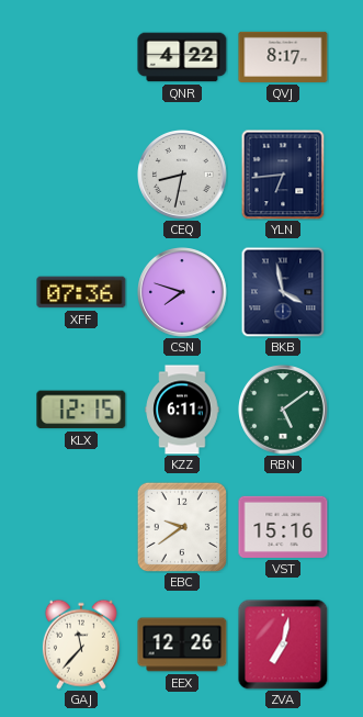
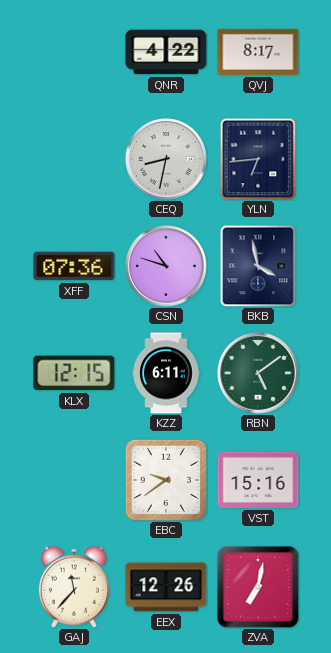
CSN: 7:48 -> 10:48
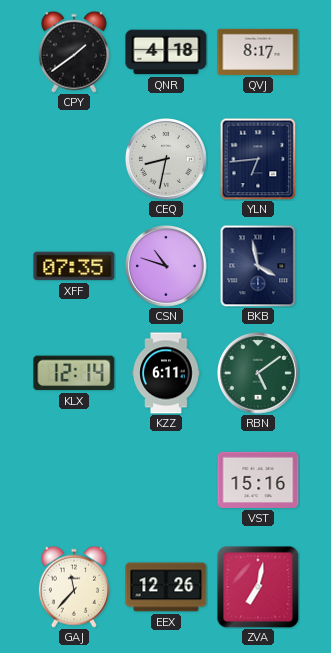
CPY: none -> 1:39
QNR: 4:22 -> 4:18
XFF: 07:36 -> 07:35
KLX: 12:15 -> 12:14
EBC: 9:39 -> none
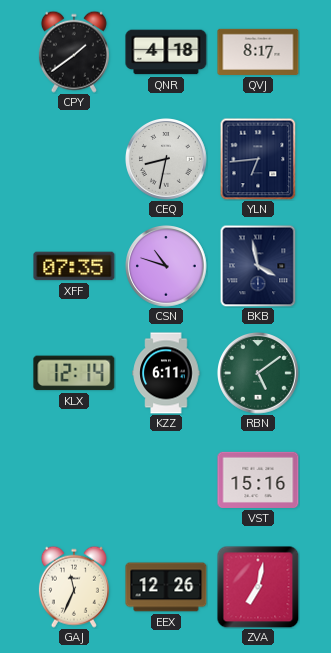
GAJ: 11:37 -> 11:34
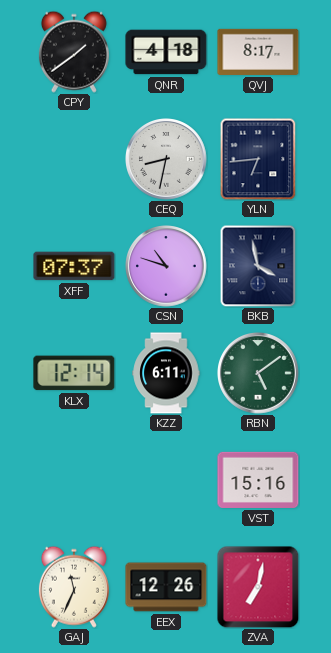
XFF: 07:35 -> 07:37
